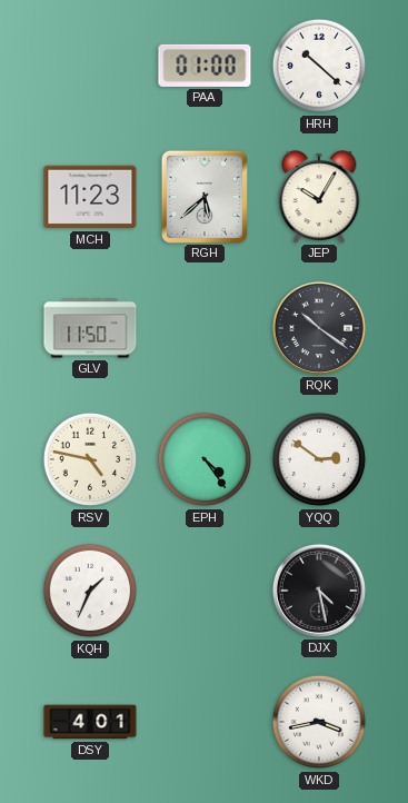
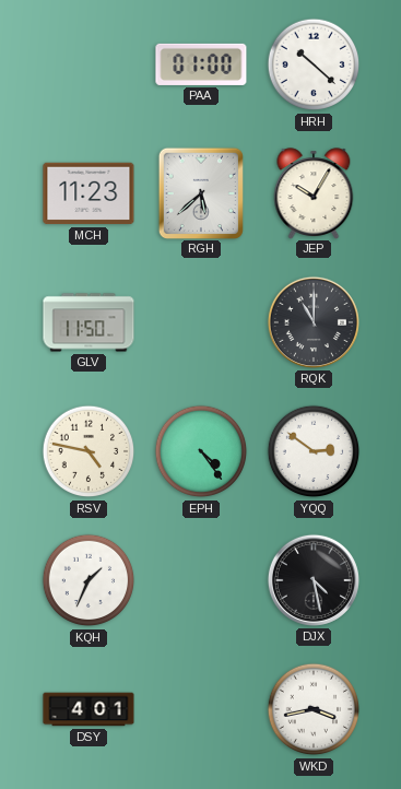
RQK: 10:21 -> 11:00
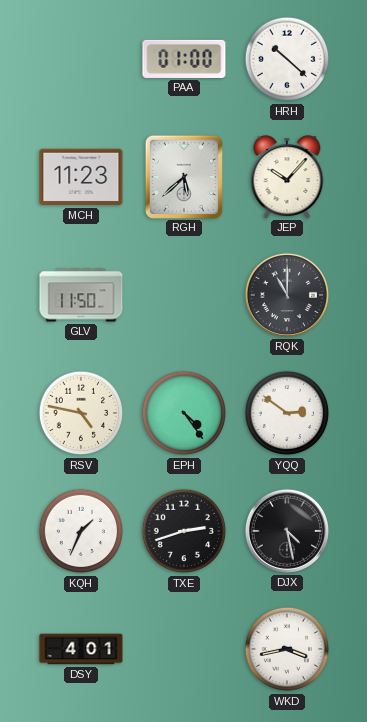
JEP: 10:05 -> 10:07
TXE: none -> 2:42
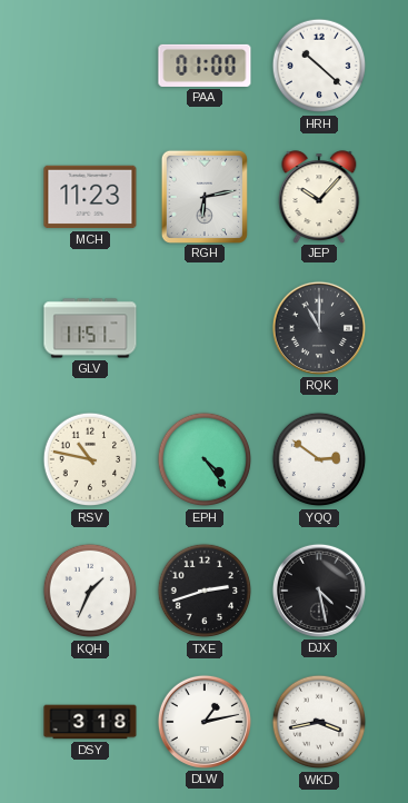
RGH: 5:38 -> 6:13
GLV: 11:50 -> 11:51
RSV: 4:47 -> 10:47
DSY: 4:01 -> 3:18
DLW: none -> 1:13
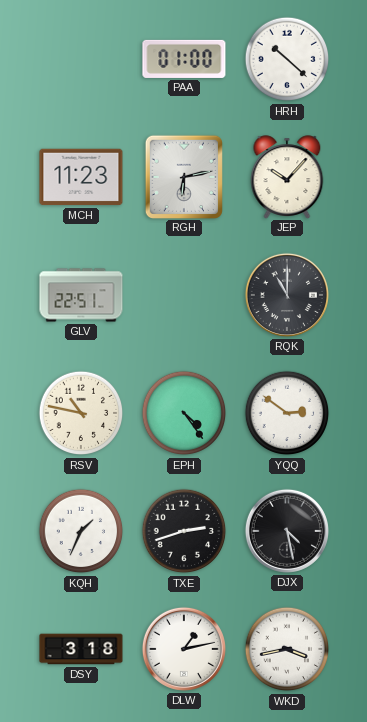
GLV: 11:51 -> 22:51
